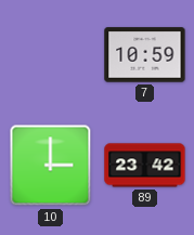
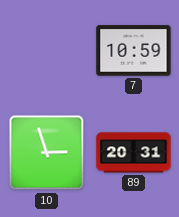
10: 3:00 -> 2:57
89: 23:42 -> 20:31
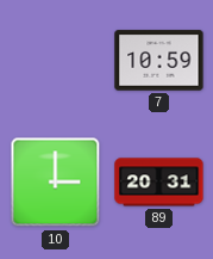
10: 2:57 -> 3:00
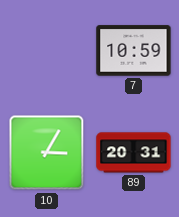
10: 3:00 -> 3:05
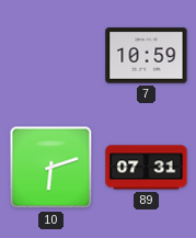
10: 3:05 -> 6:12
89: 20:31 -> 07:31
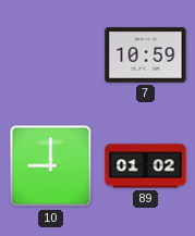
10: 6:12 -> 9:00
89: 07:31 -> 01:02
